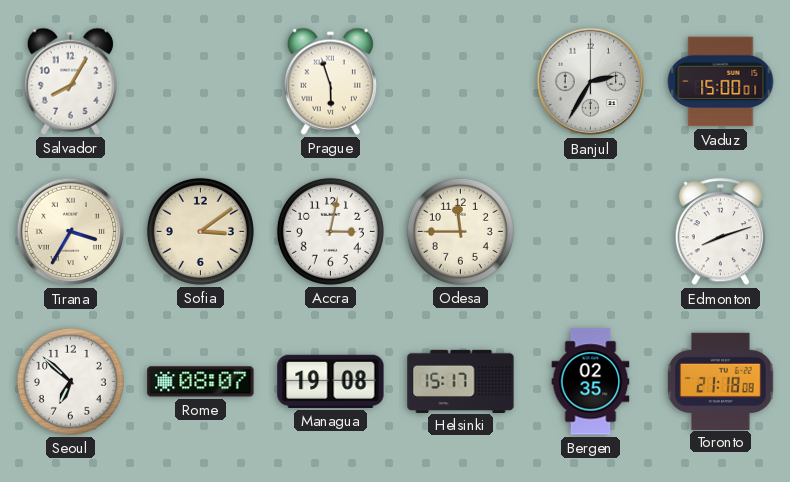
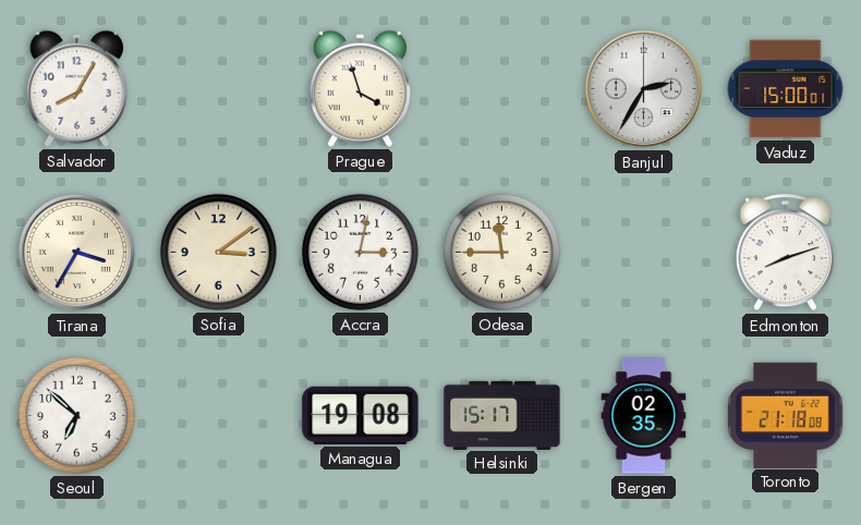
Prague: 5:57 -> 3:57
Rome: 08:07 -> none
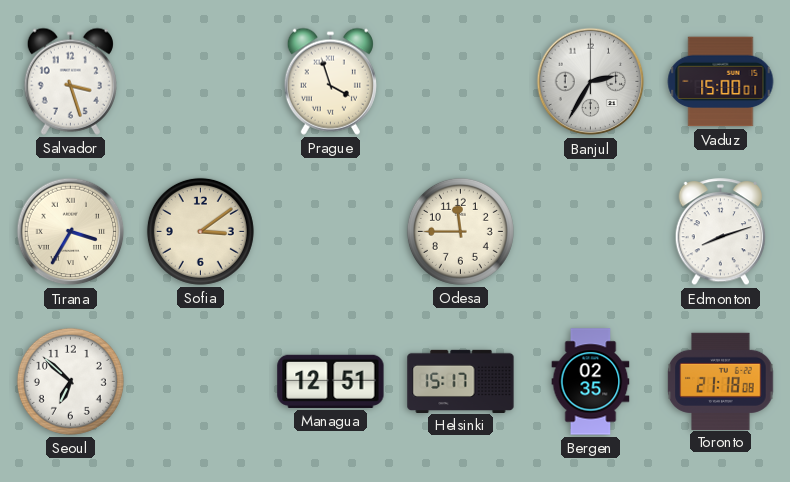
Salvador: 8:05 -> 3:27
Accra: 3:02 -> none
Managua: 19:08 -> 12:51
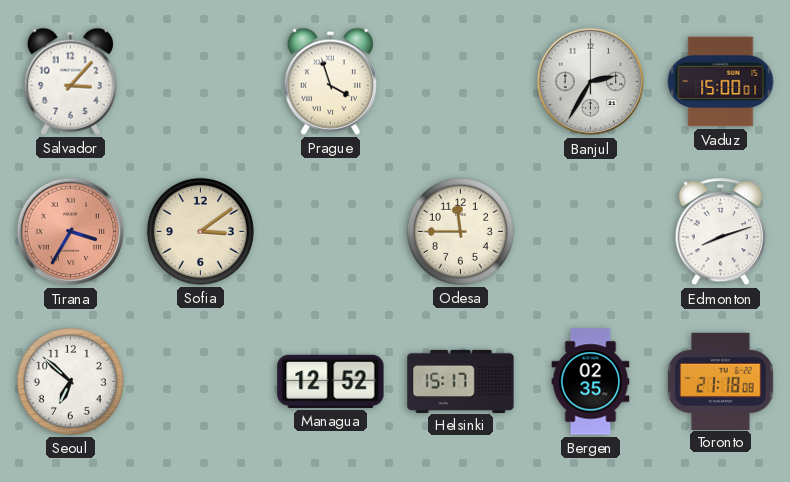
Salvador: 3:27 -> 3:07
Tirana dial: cream -> salmon
Managua: 12:51 -> 12:52
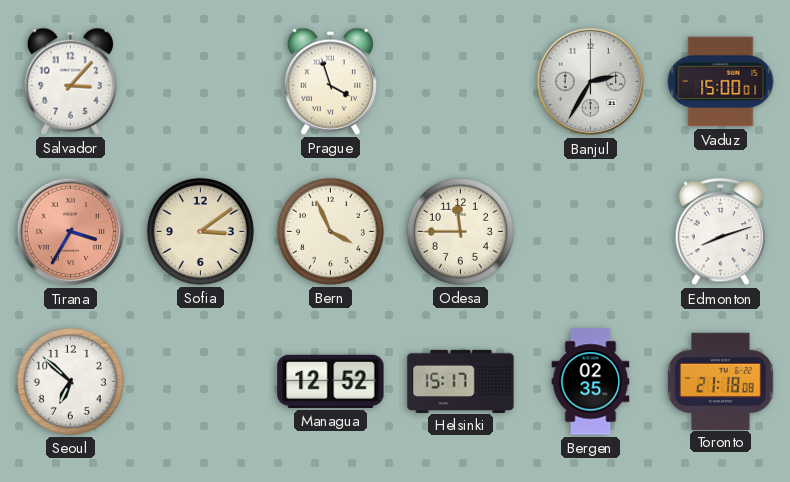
Bern: none -> 3:56
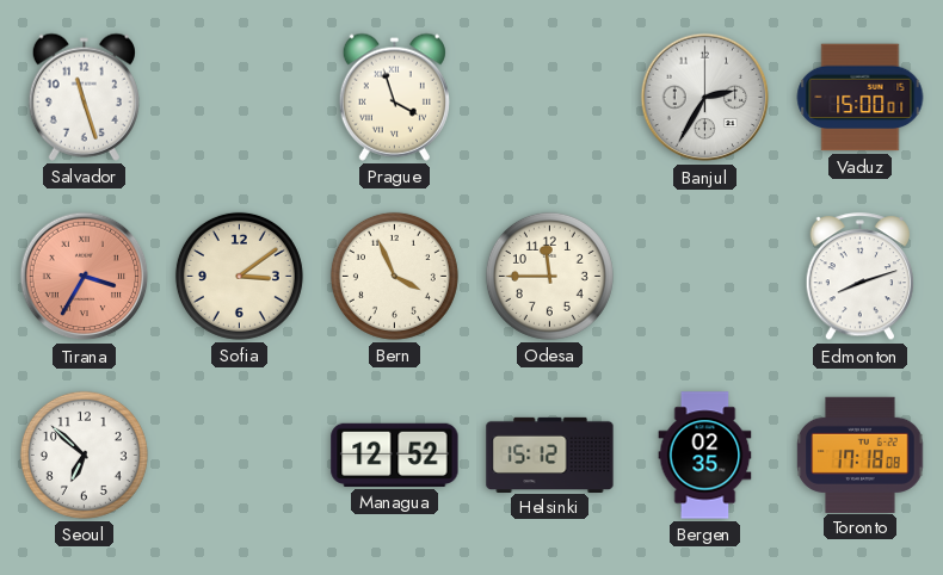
Salvador: 3:07 -> 11:27
Helsinki: 15:17 -> 15:12
Toronto: 21:18 -> 17:18
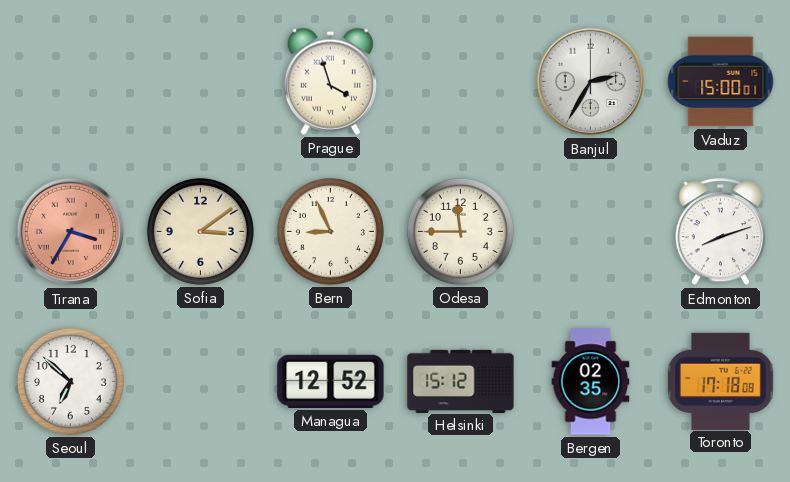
Salvador: 11:27 -> none
Bern: 3:56 -> 8:56
